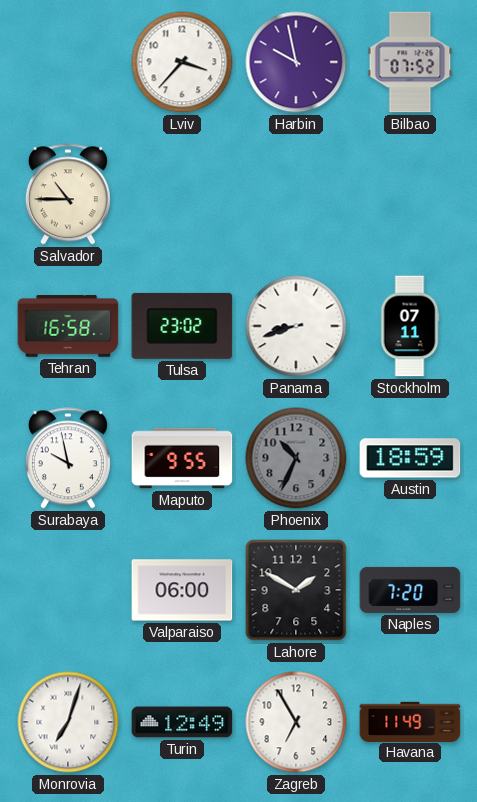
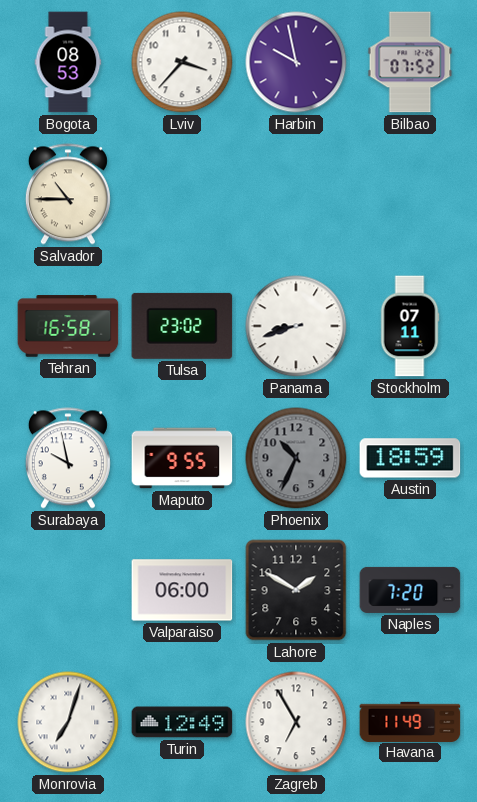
Bogota: none -> 08:53
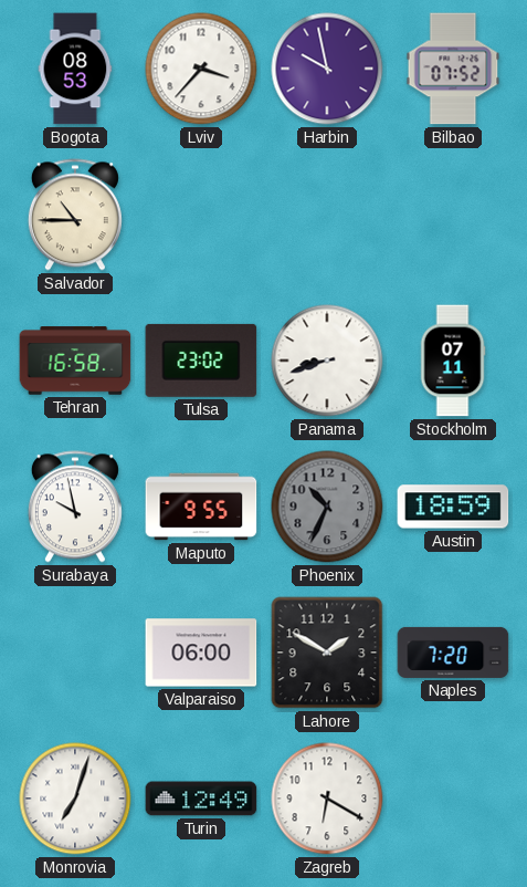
Zagreb: 6:55 -> 6:20
Havana: 11:49 -> none
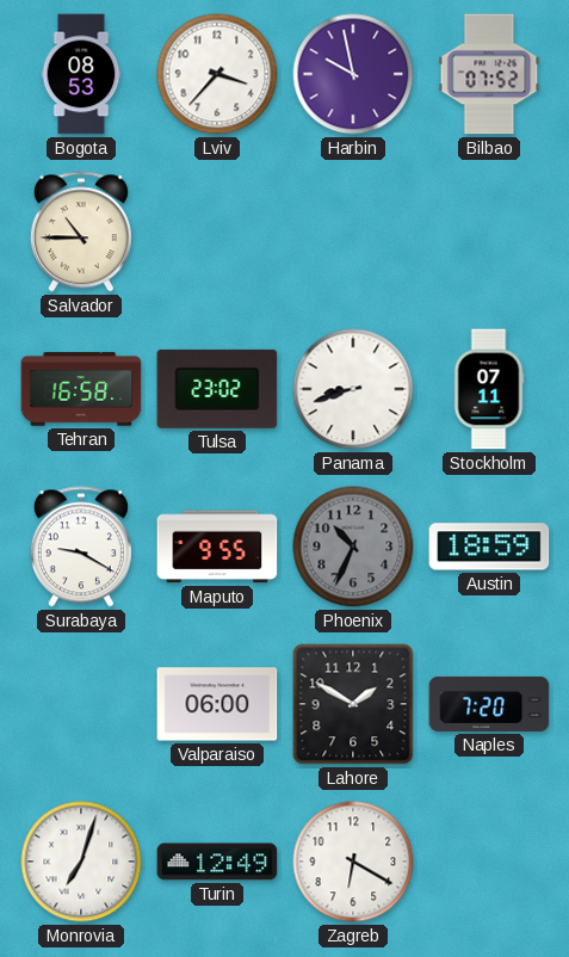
Surabaya: 9:58 -> 9:20
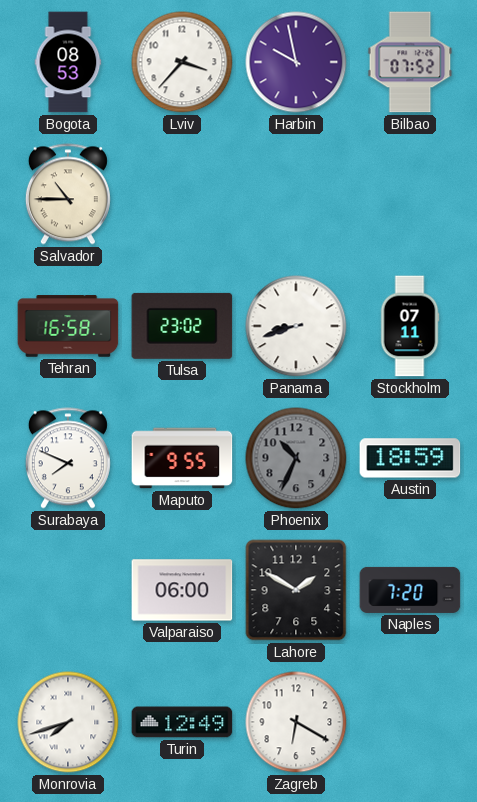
Surabaya: 9:20 -> 7:49
Monrovia: 7:03 -> 7:42
